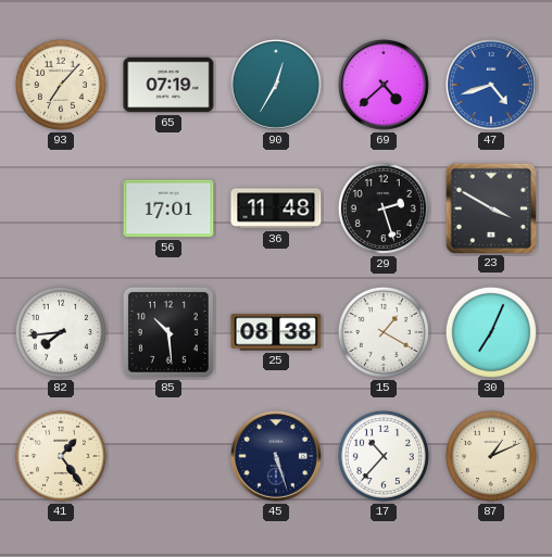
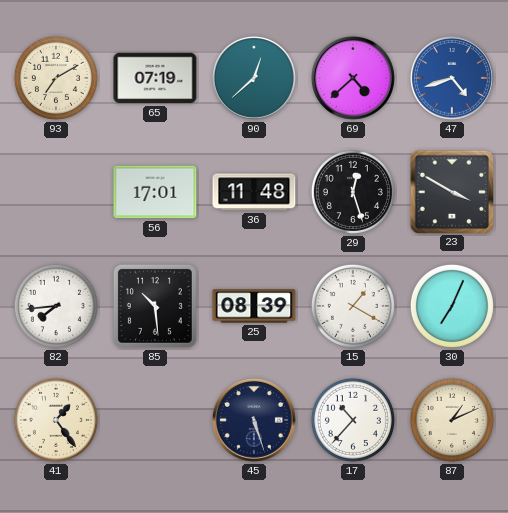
93: 7:07 -> 7:10
90: 12:35 -> 12:38
29: 2:27 -> 12:27
25: 08:38 -> 08:39
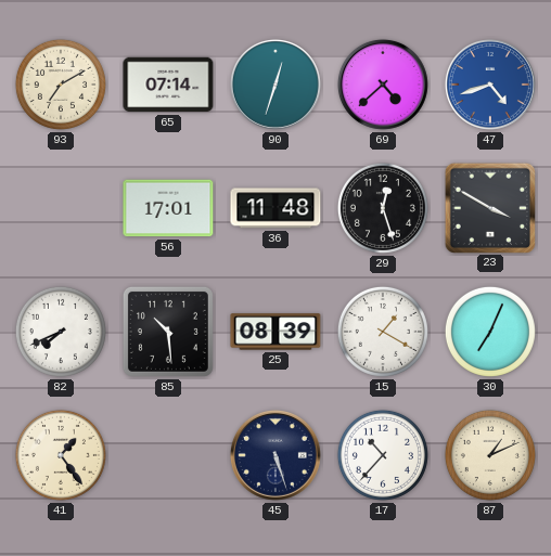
65: 07:19 -> 07:14
90: 12:38 -> 12:33
82: 7:44 -> 7:41
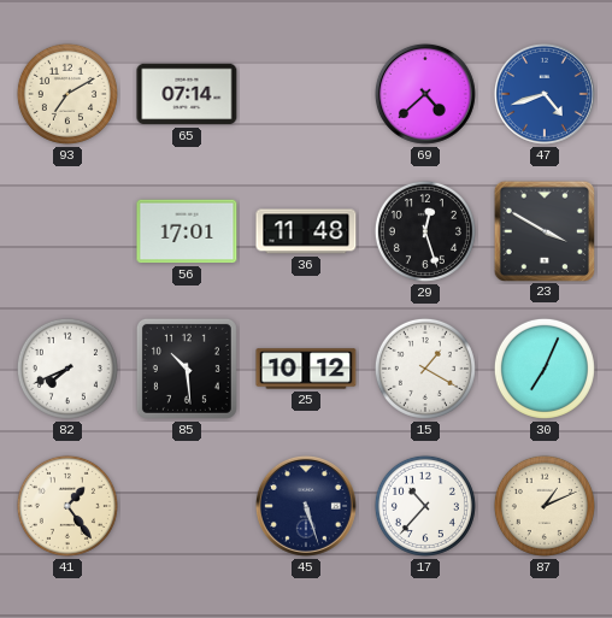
90: 12:33 -> none
25: 08:39 -> 10:12
